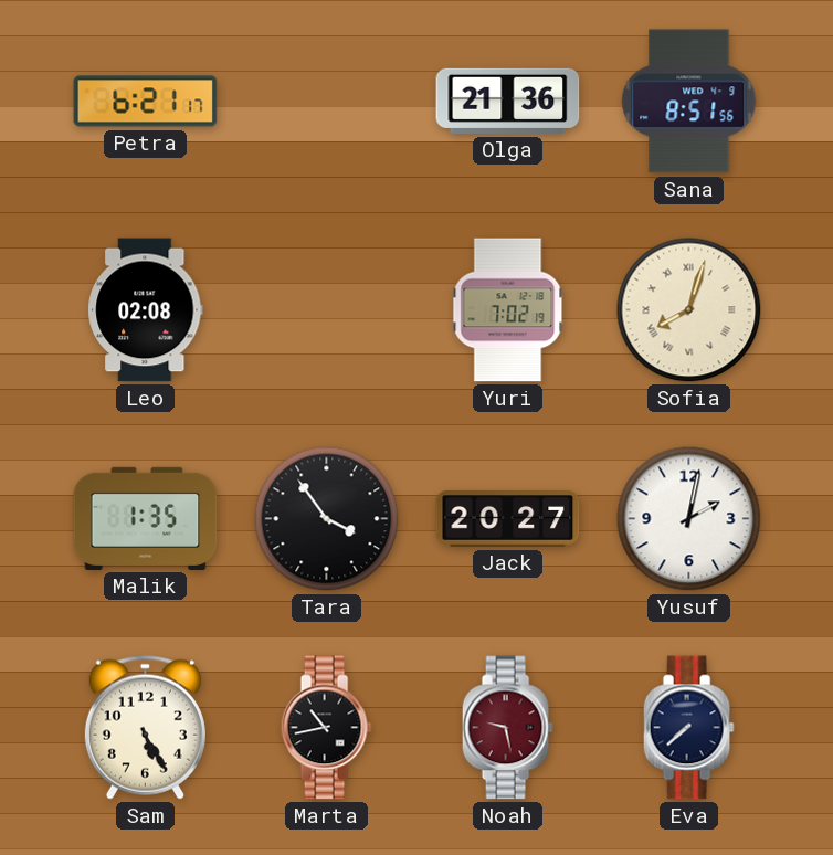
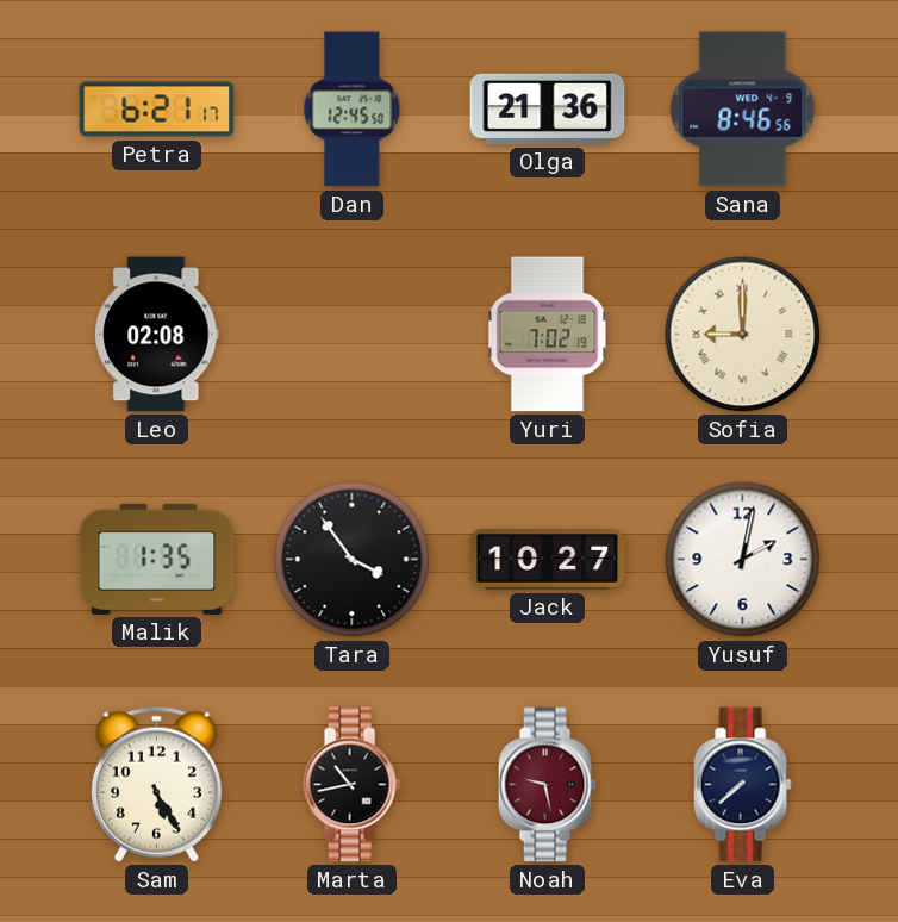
Dan: none -> 12:45
Sana: 8:51 -> 8:46
Sofia: 8:03 -> 9:00
Jack: 20:27 -> 10:27
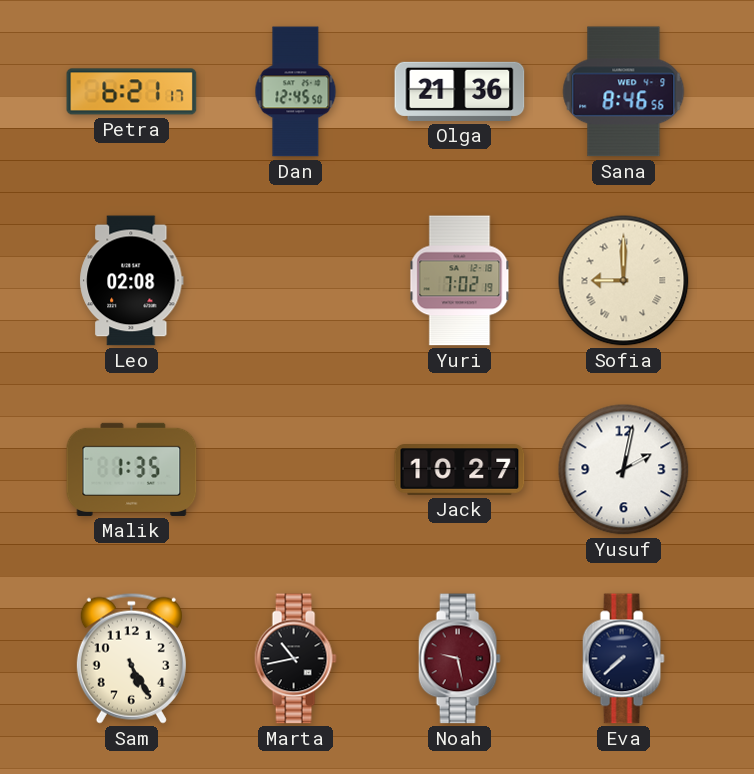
Tara: 3:54 -> none
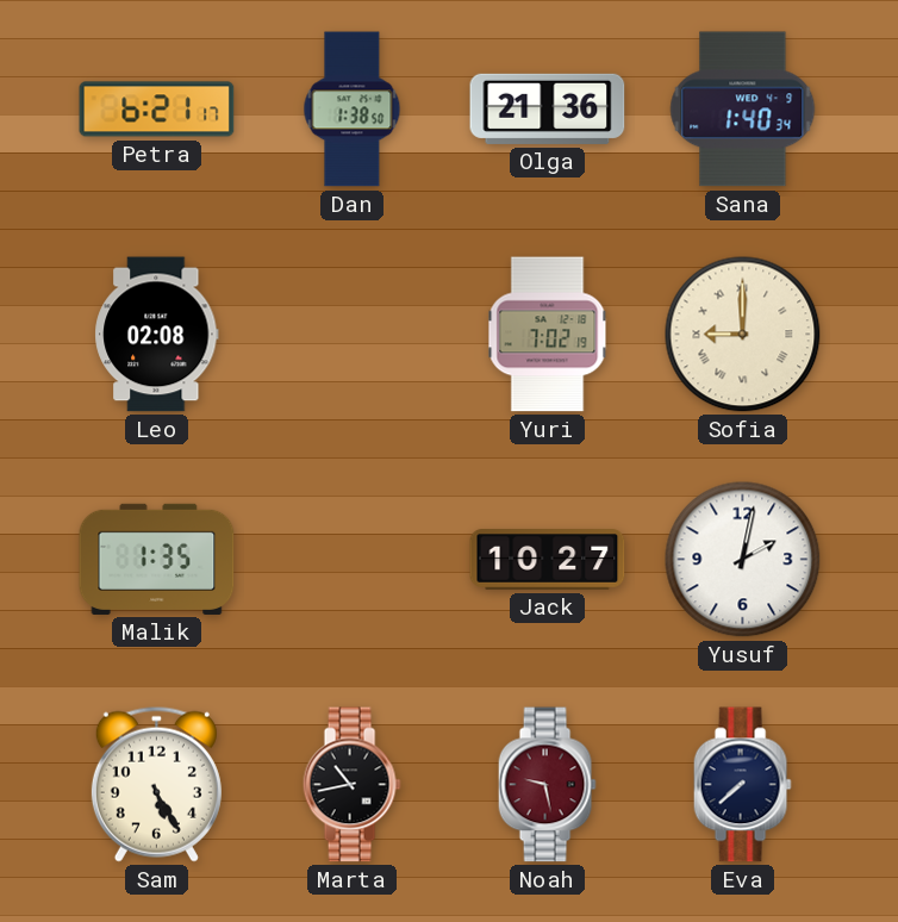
Dan: 12:45 -> 1:38
Sana: 8:46 -> 1:40
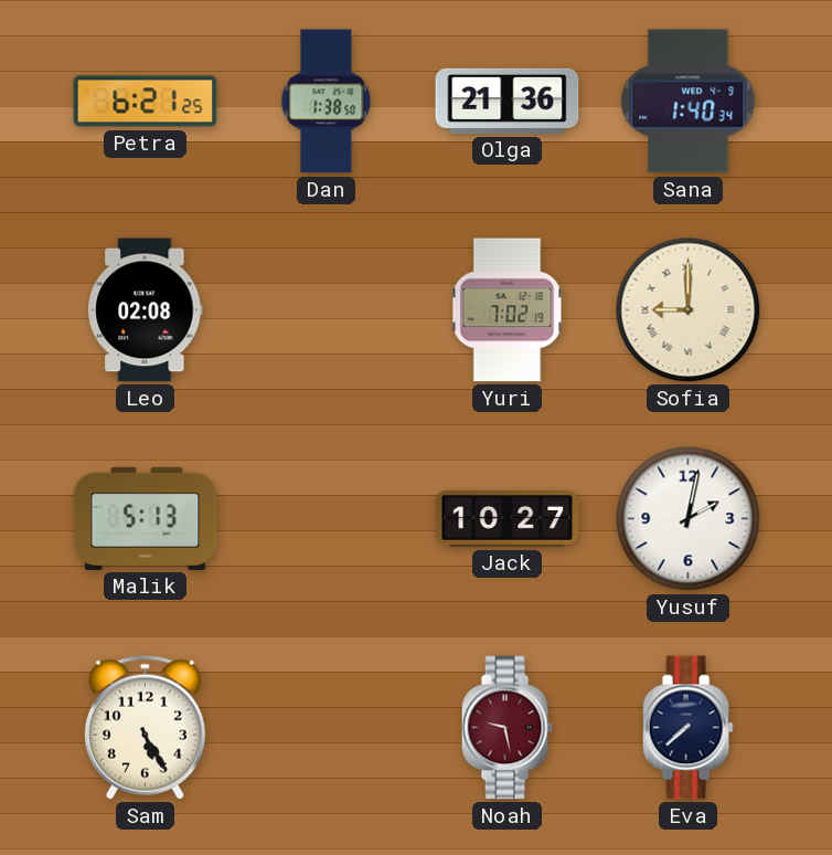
Petra: 6:21:17 -> 6:21:25
Malik: 1:35 -> 5:13
Marta: 10:43 -> none
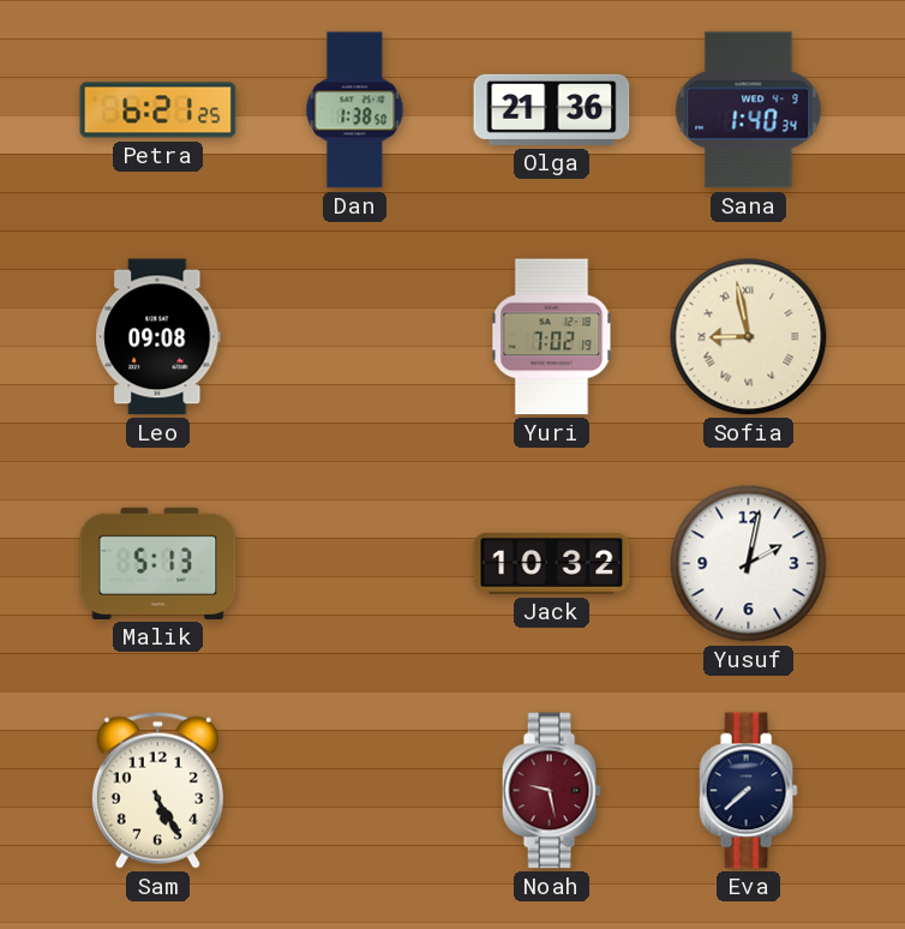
Leo: 02:08 -> 09:08
Sofia: 9:00 -> 8:58
Jack: 10:27 -> 10:32
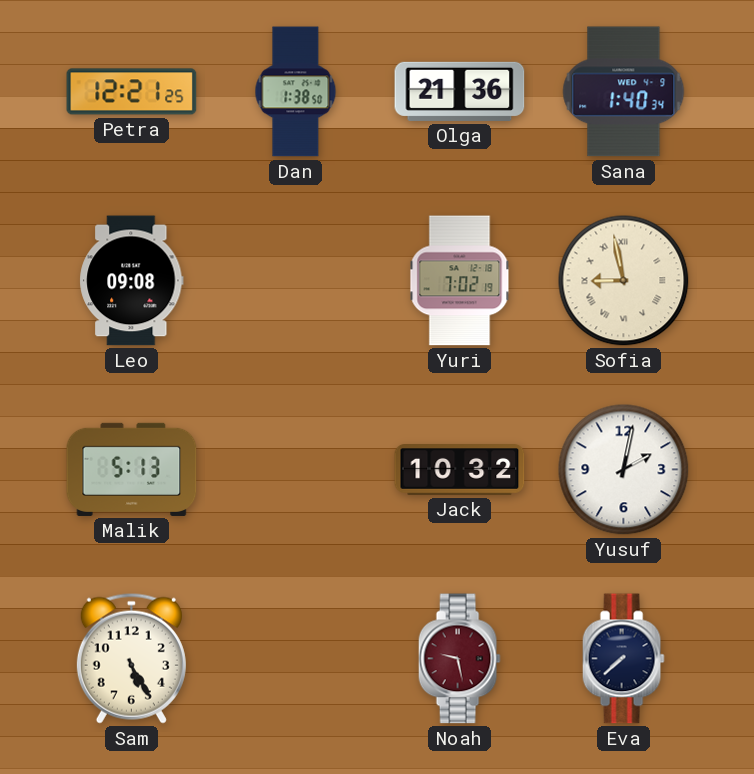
Petra: 6:21 -> 12:21
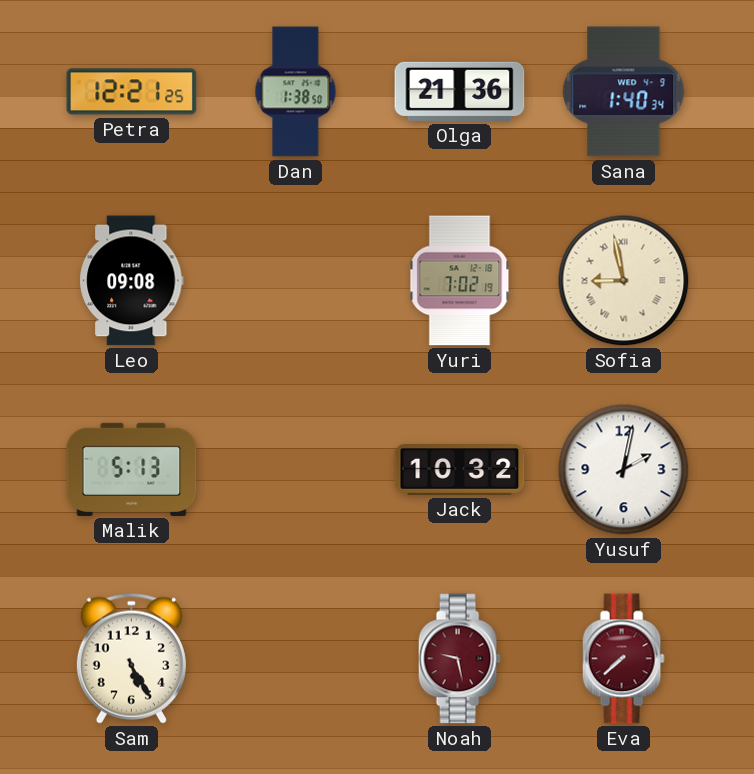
Eva dial: navy -> burgundy
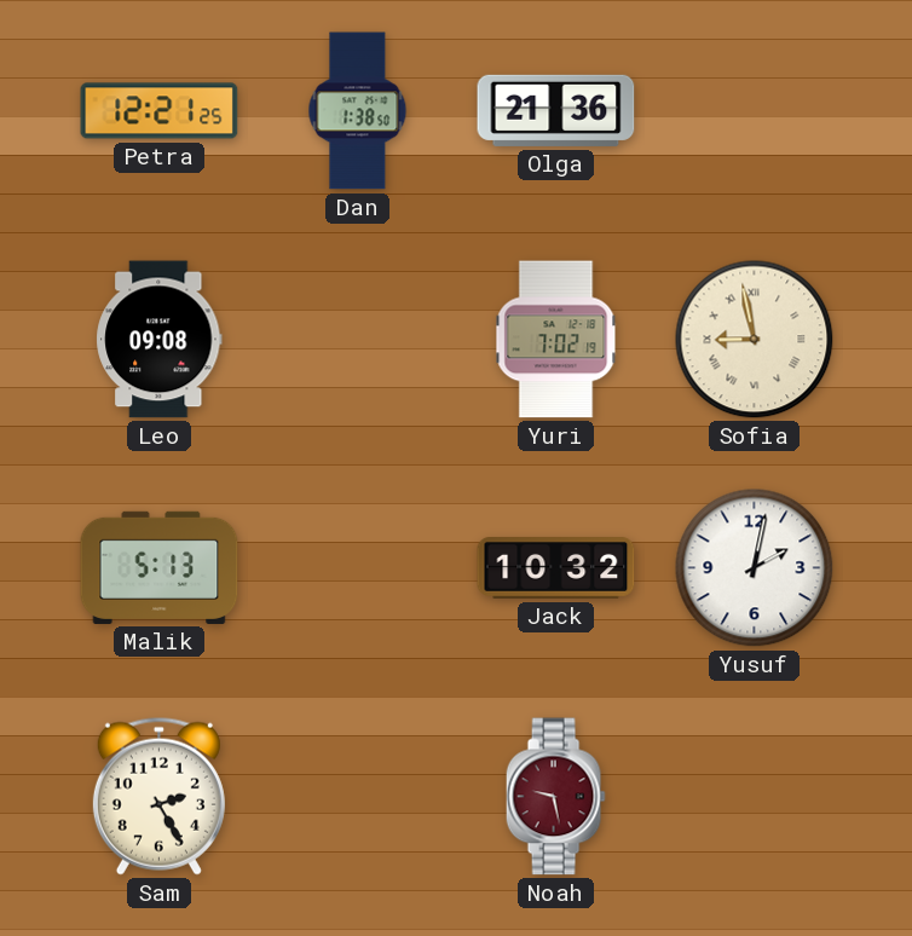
Sana: 1:40 -> none
Sam: 5:25 -> 2:25
Eva: 7:38 -> none
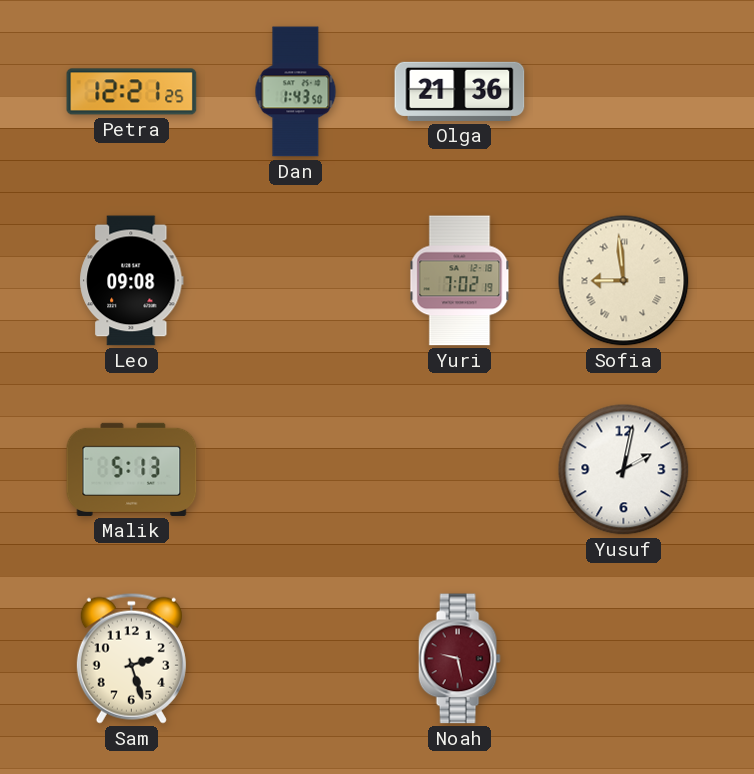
Dan: 1:38 -> 1:43
Sofia: 8:58 -> 8:59
Jack: 10:32 -> none
Sam: 2:25 -> 2:27
